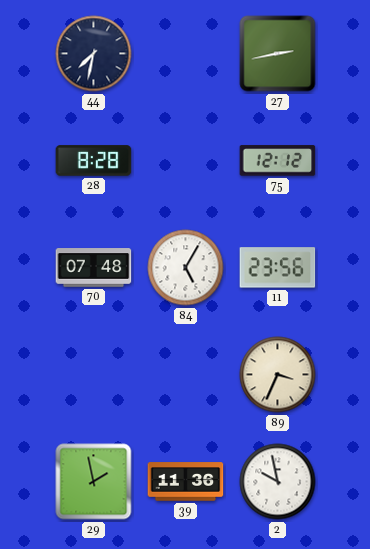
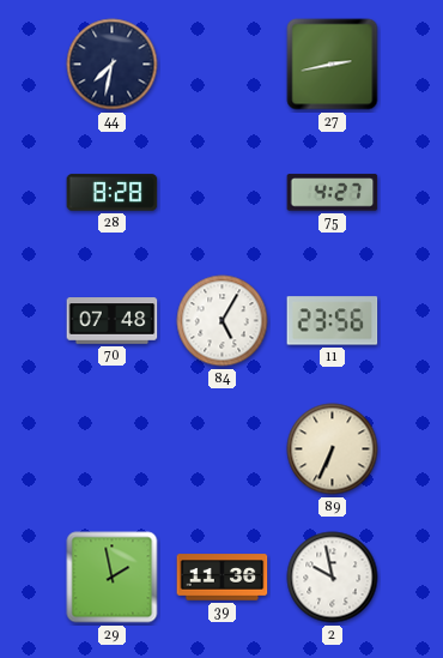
75: 12:12 -> 4:27
89: 3:34 -> 6:34
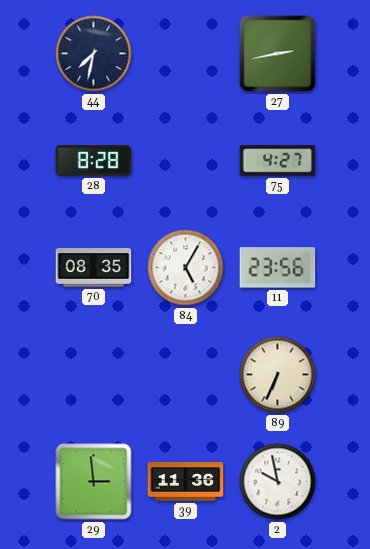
70: 07:48 -> 08:35
29: 1:58 -> 2:59
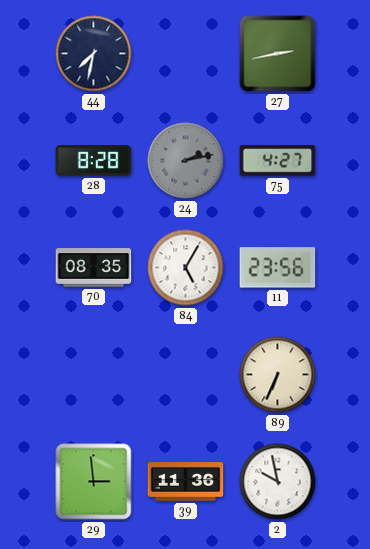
24: none -> 2:13
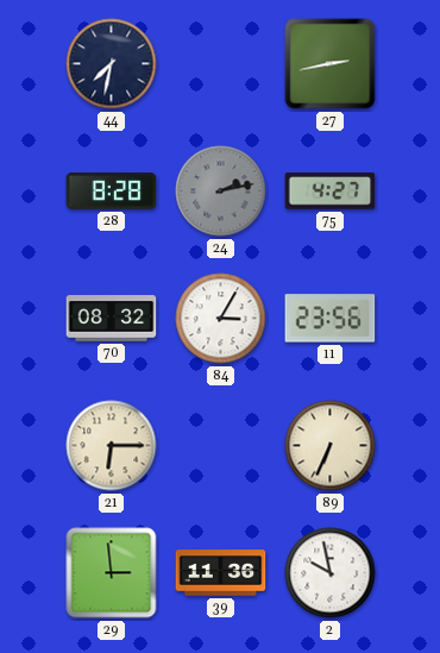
70: 08:35 -> 08:32
84: 5:05 -> 3:05
21: none -> 6:15
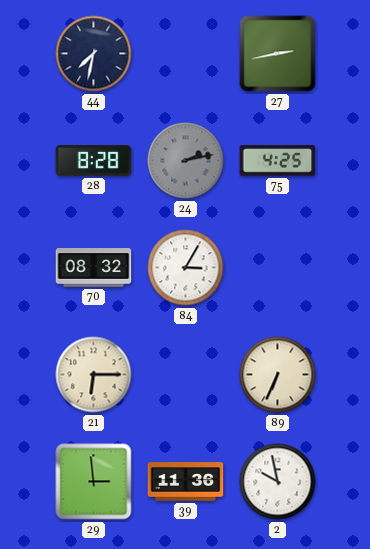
75: 4:27 -> 4:25
11: 23:56 -> none
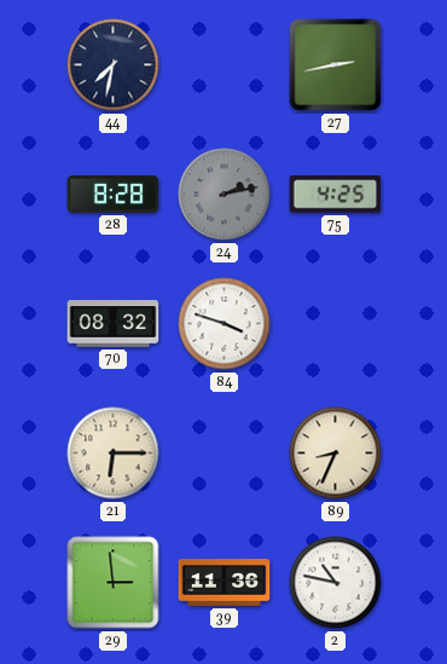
84: 3:05 -> 3:48
89: 6:34 -> 8:34
2: 9:58 -> 10:47
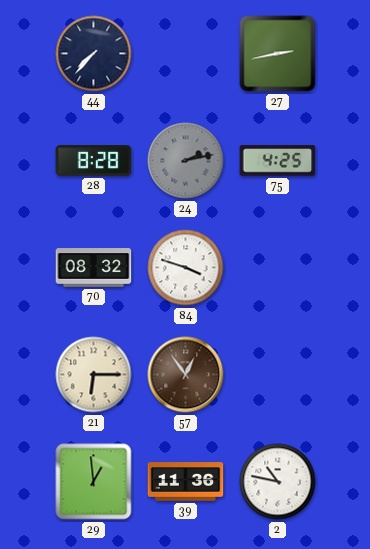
44: 7:32 -> 7:37
57: none -> 12:54
89: 8:34 -> none
29: 2:59 -> 12:59
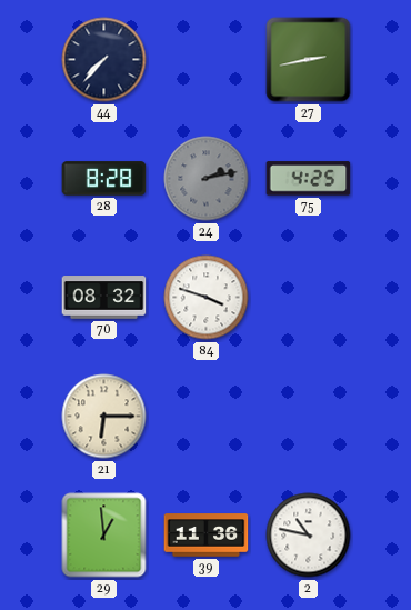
57: 12:54 -> none
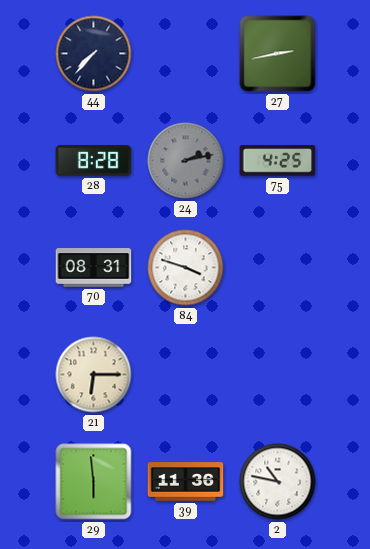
70: 08:32 -> 08:31
29: 12:59 -> 5:59
